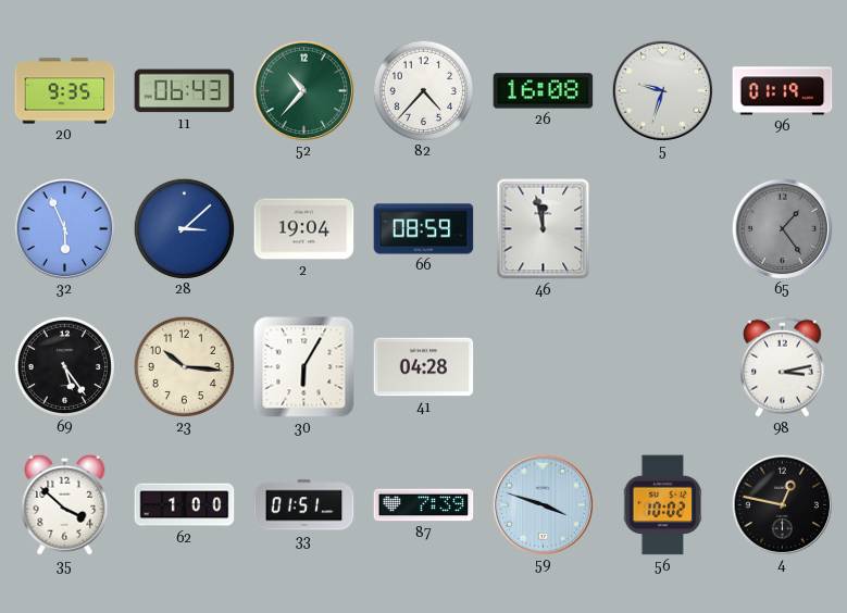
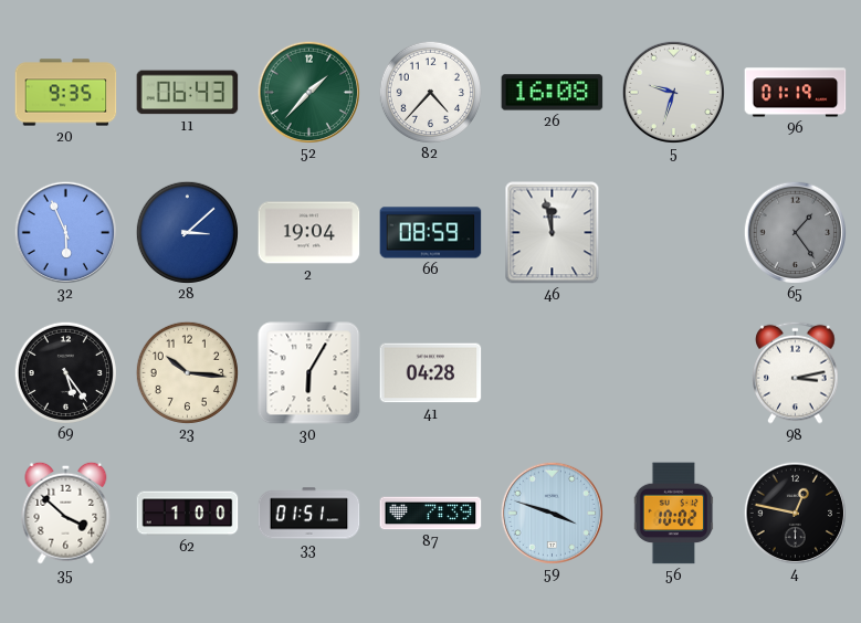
52: 10:37 -> 1:37
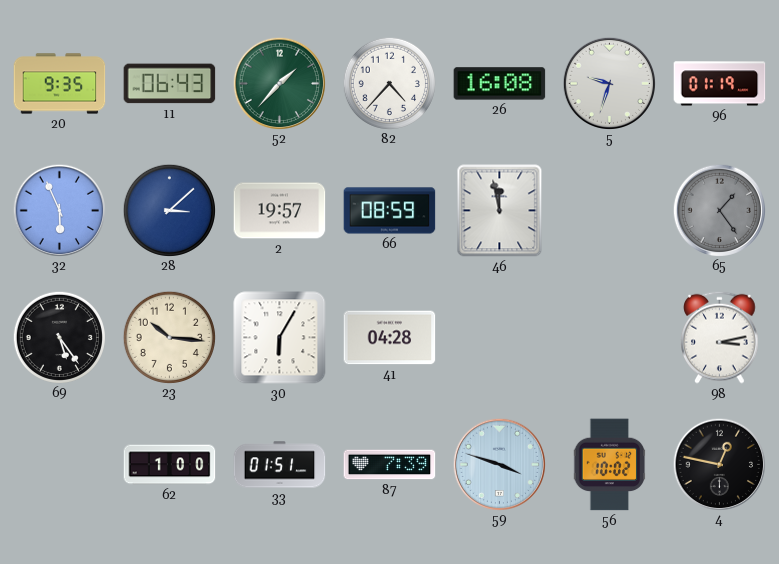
2: 19:04 -> 19:57
35: 3:52 -> none
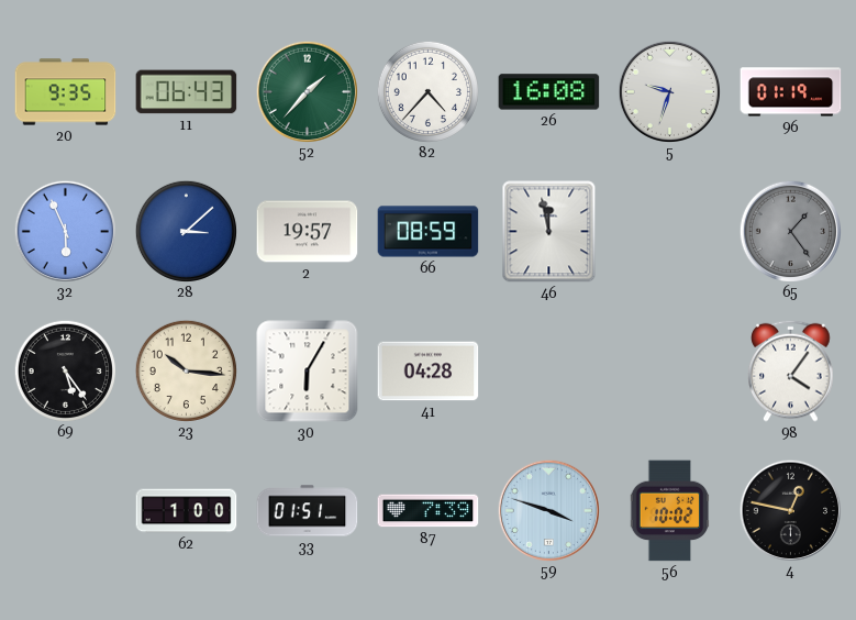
98: 3:13 -> 4:06
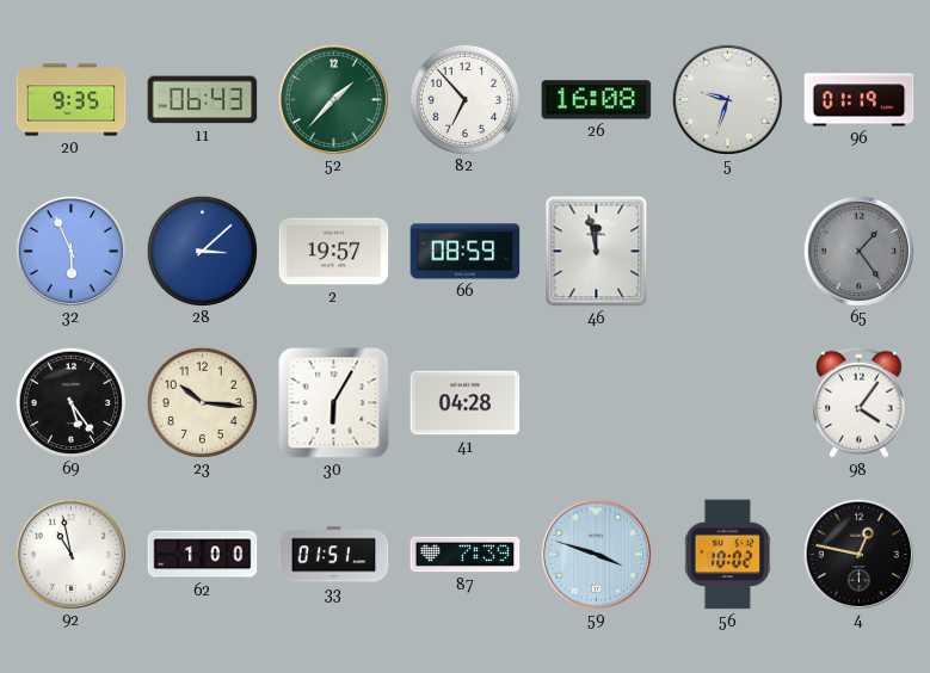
82: 4:37 -> 6:53
92: none -> 10:58
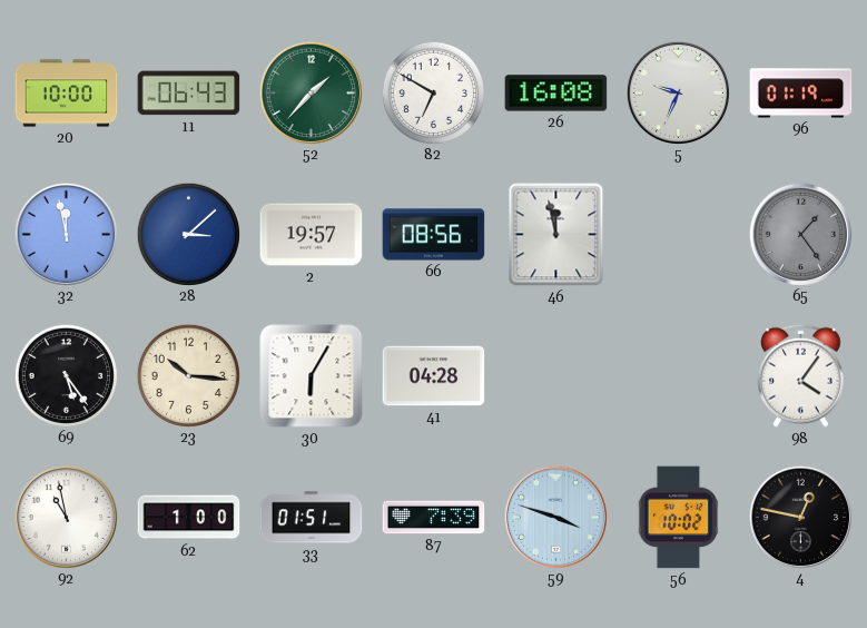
20: 9:35 -> 10:00
82: 6:53 -> 6:50
5: 9:33 -> 9:34
32: 5:56 -> 11:58
66: 08:59 -> 08:56
